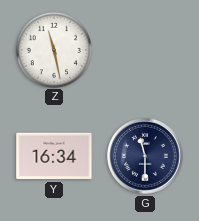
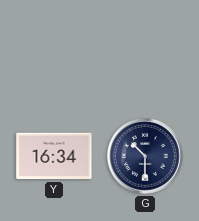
Z: 11:28 -> none
G: 11:30 -> 10:30
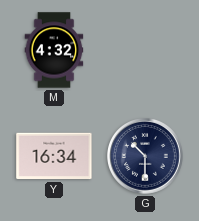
M: none -> 4:32
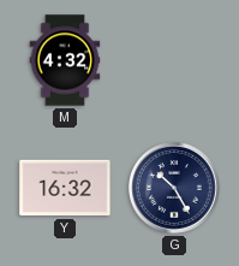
Y: 16:34 -> 16:32
G: 10:30 -> 10:25
